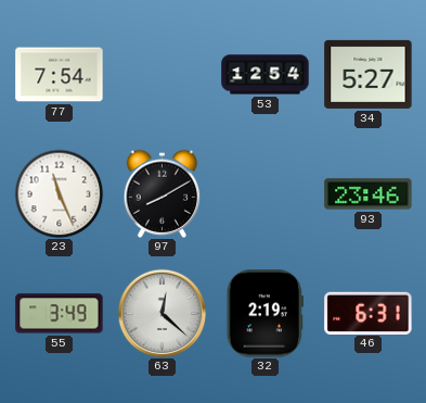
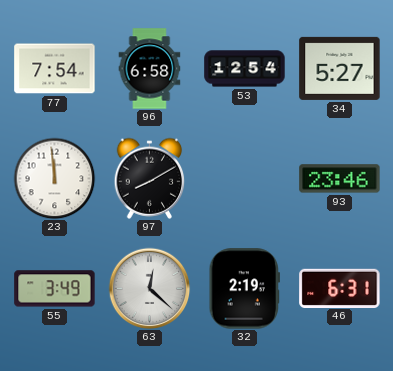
96: none -> 6:58
23: 11:26 -> 11:59
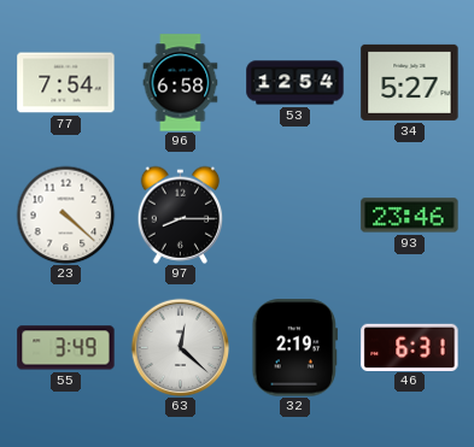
23: 11:59 -> 4:22
97: 8:10 -> 8:15
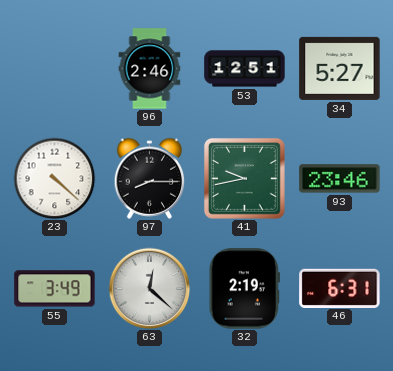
77: 7:54 -> none
96: 6:58 -> 2:46
53: 12:54 -> 12:51
41: none -> 9:43
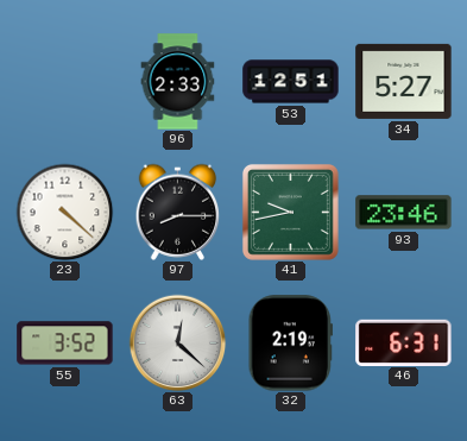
96: 2:46 -> 2:33
55: 3:49 -> 3:52
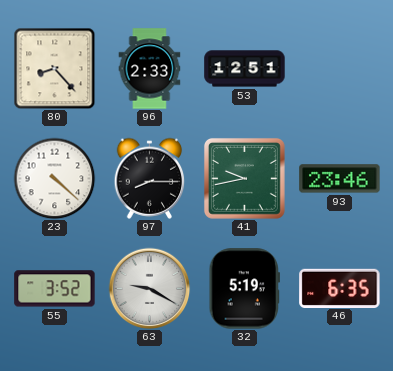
80: none -> 8:23
34: 5:27 -> none
63: 12:22 -> 9:20
32: 2:19 -> 5:19
46: 6:31 -> 6:35
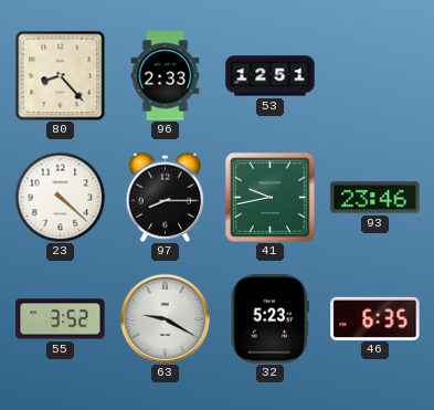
32: 5:19 -> 5:23
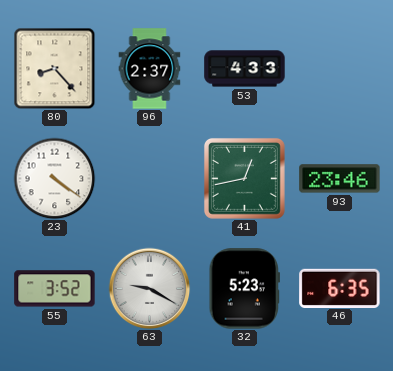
96: 2:33 -> 2:37
53: 12:51 -> 4:33
23: 4:22 -> 4:21
97: 8:15 -> none
41: 9:43 -> 12:43
